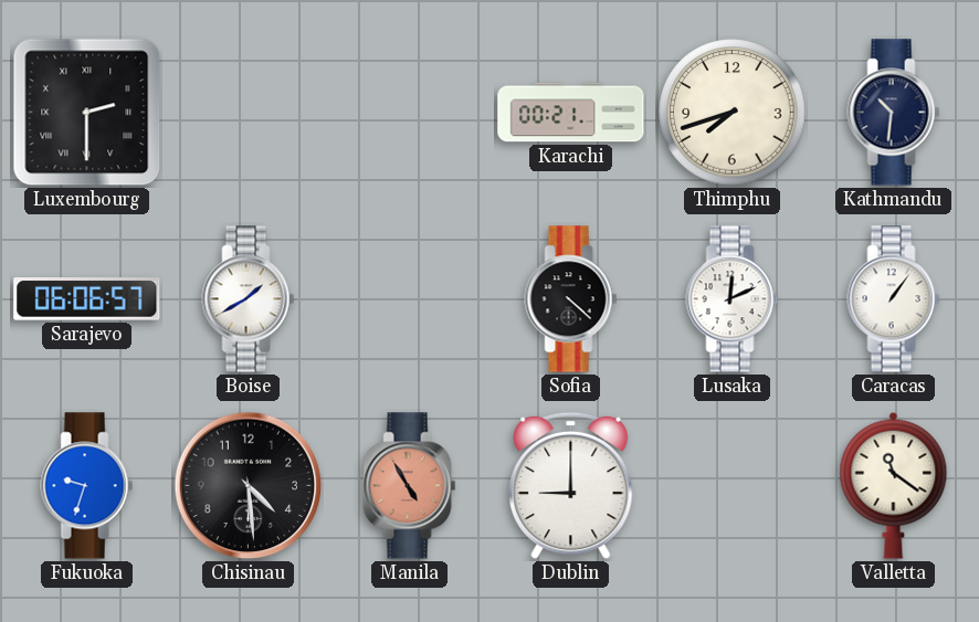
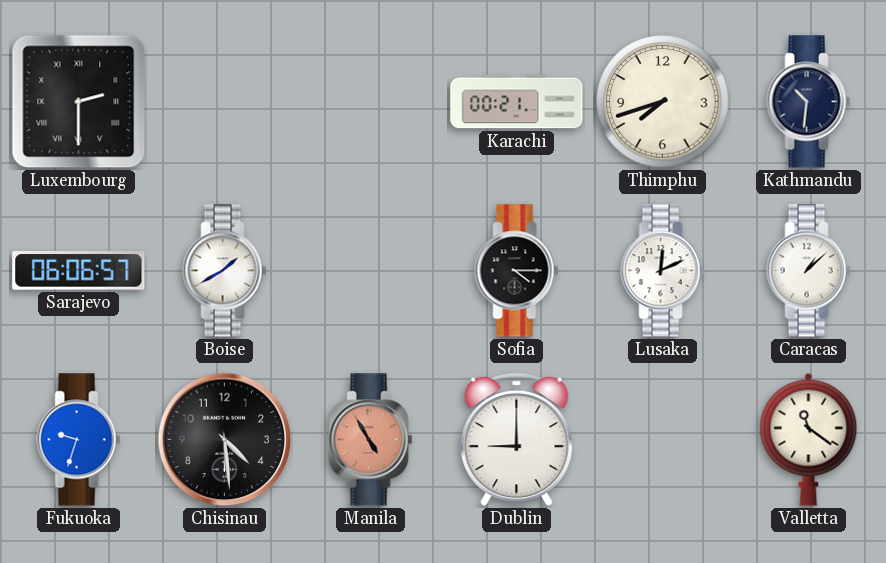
Sofia: 4:22 -> 4:15
Caracas: 1:06 -> 1:08
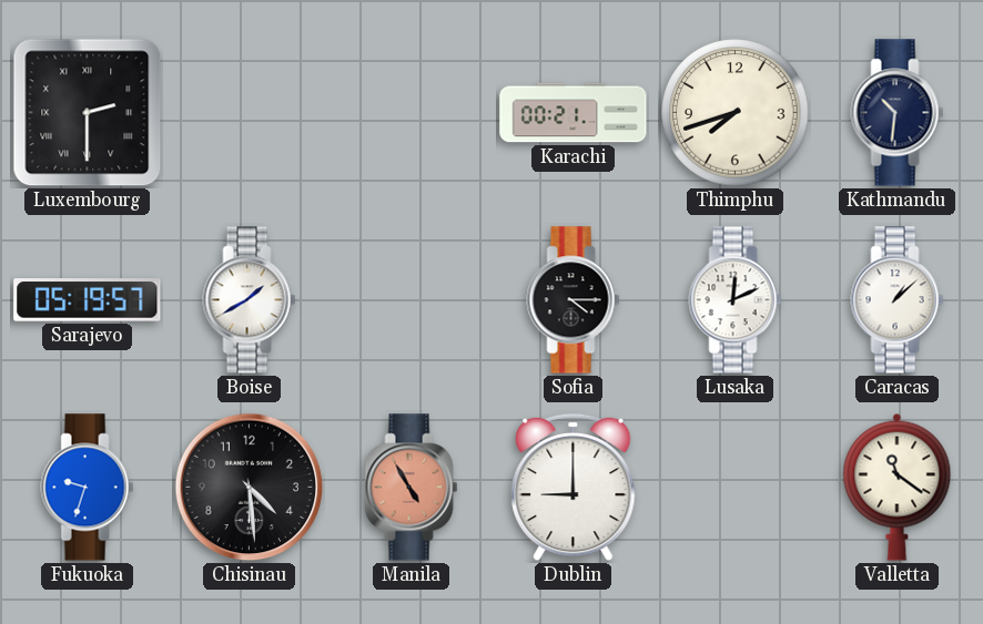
Sarajevo: 06:06 -> 05:19
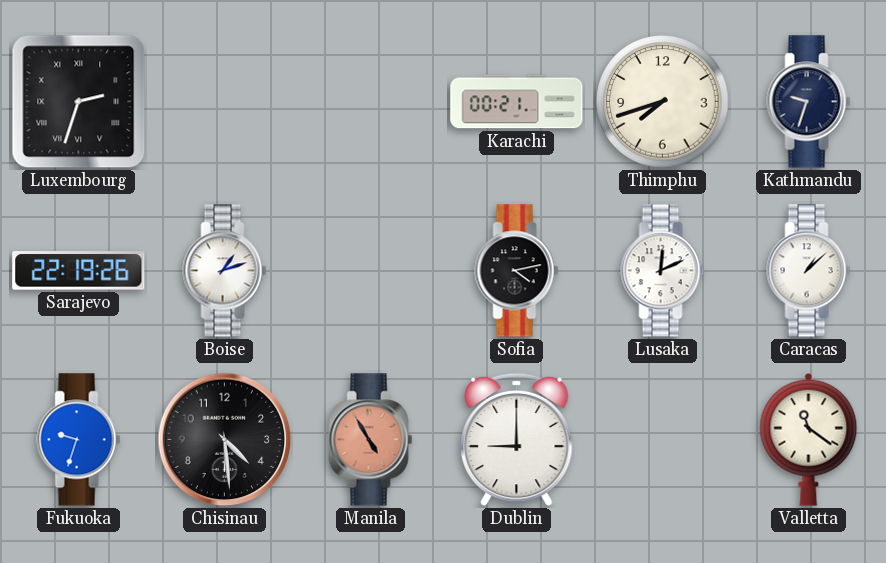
Luxembourg: 2:30 -> 2:33
Kathmandu: 10:31 -> 9:33
Sarajevo: 05:19 -> 22:19
Boise: 1:40 -> 1:12
Sofia: 4:15 -> 4:13
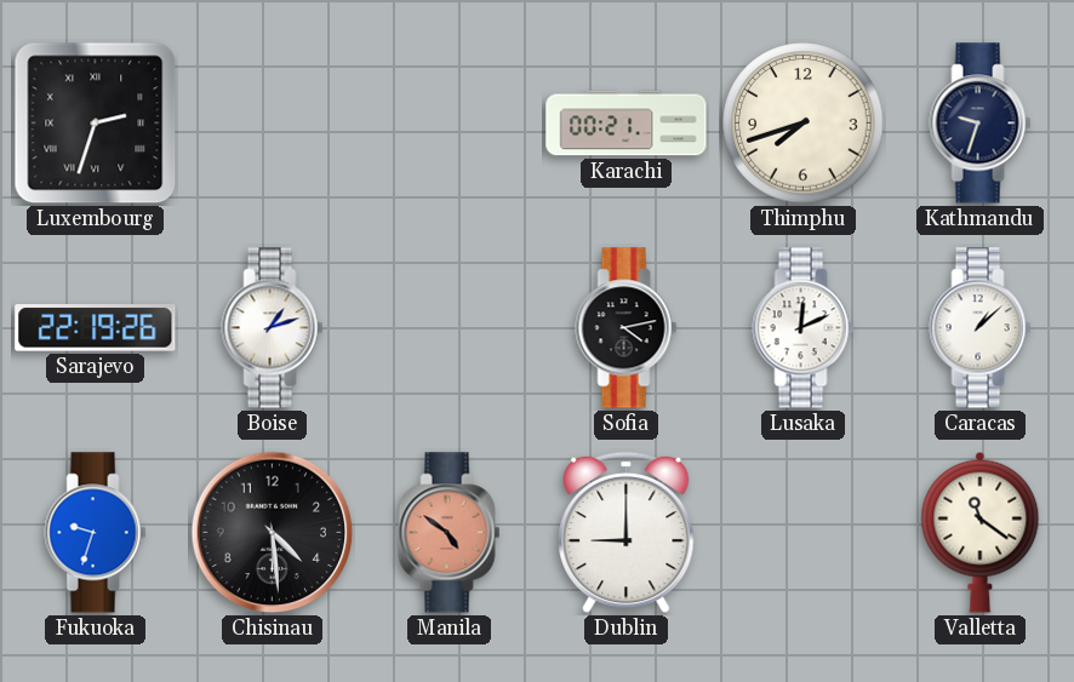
Manila: 4:55 -> 4:51
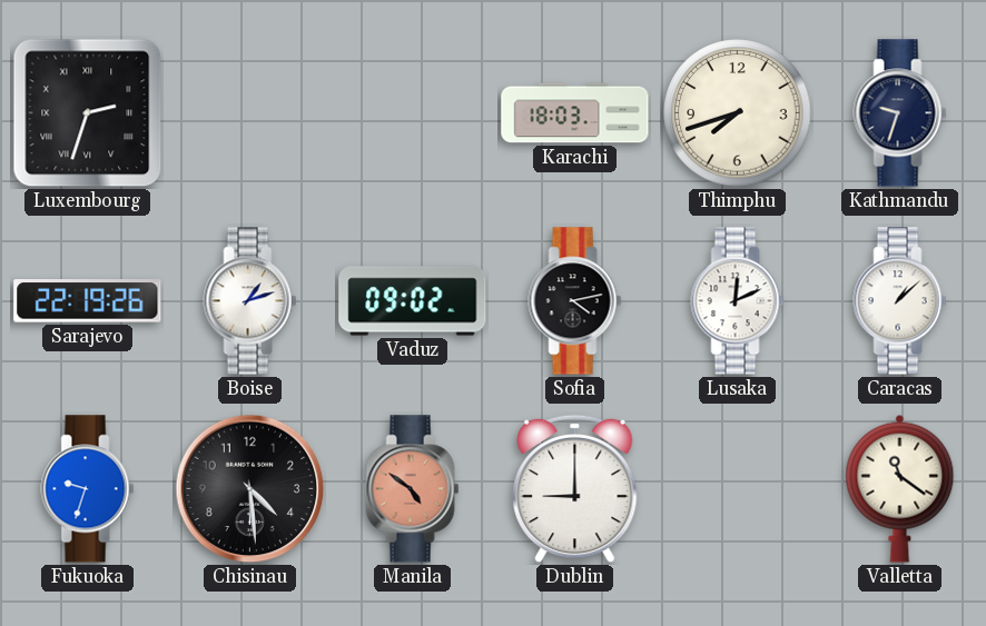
Karachi: 00:21 -> 18:03
Vaduz: none -> 09:02
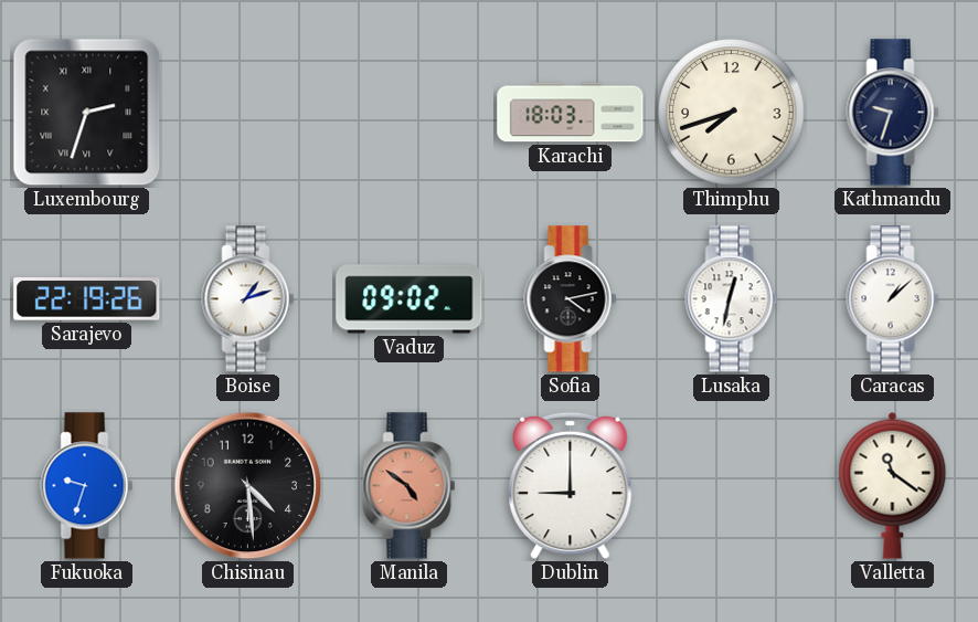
Lusaka: 12:11 -> 12:32
